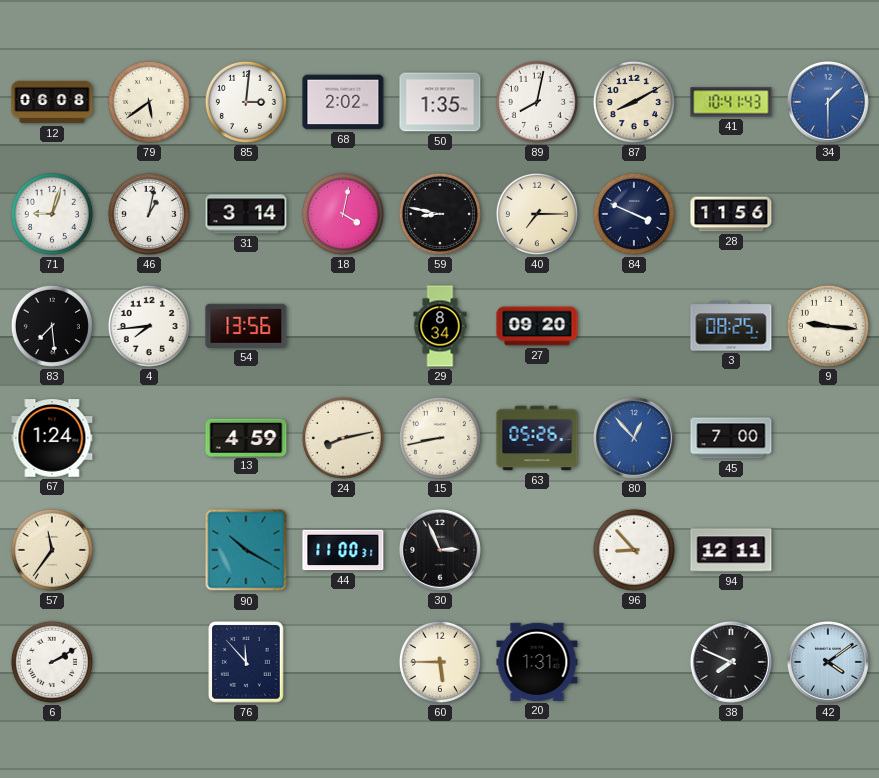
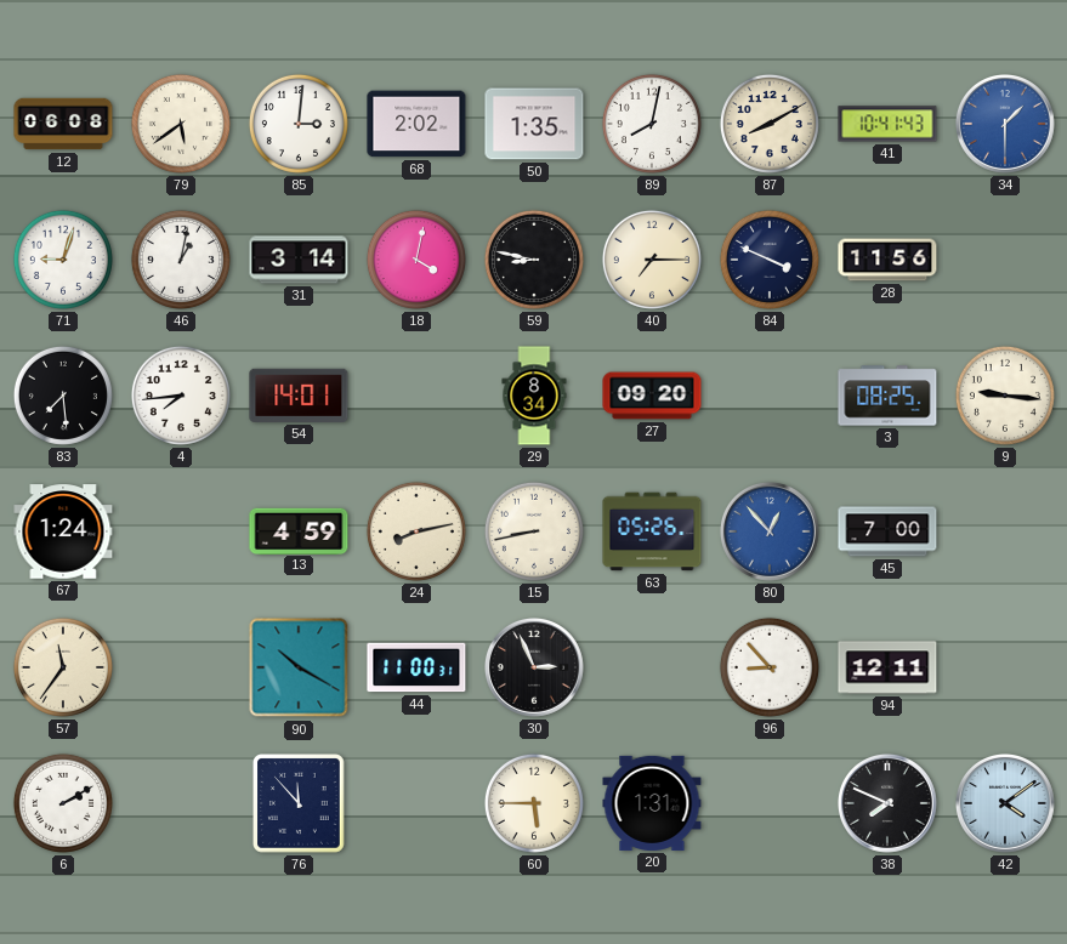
54: 13:56 -> 14:01
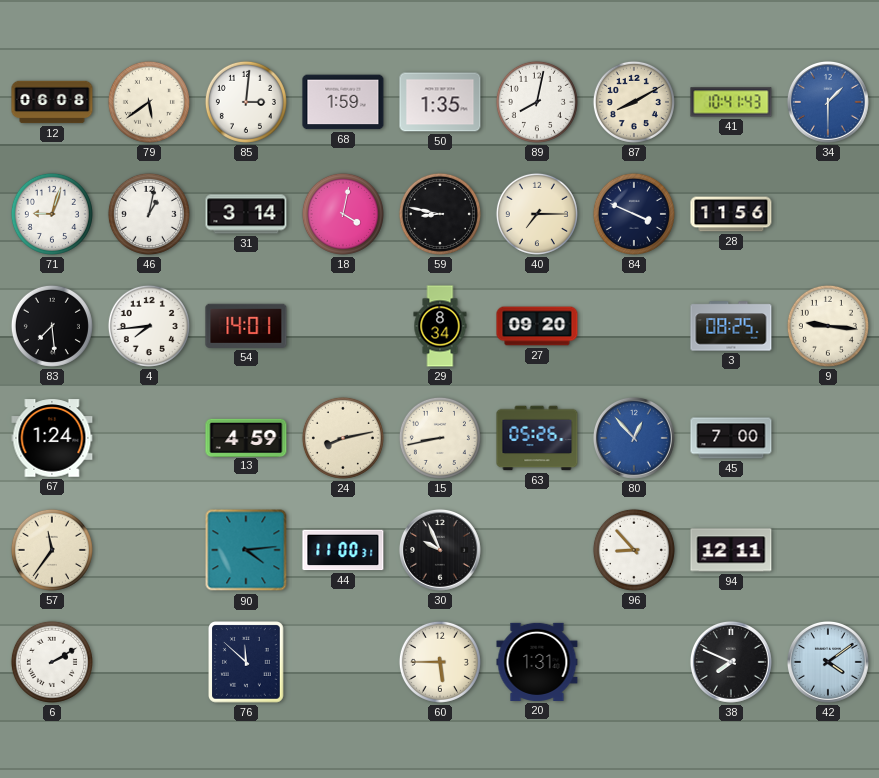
68: 2:02 -> 1:59
90: 10:20 -> 4:14
30: 2:56 -> 9:56
76: 11:53 -> 11:52
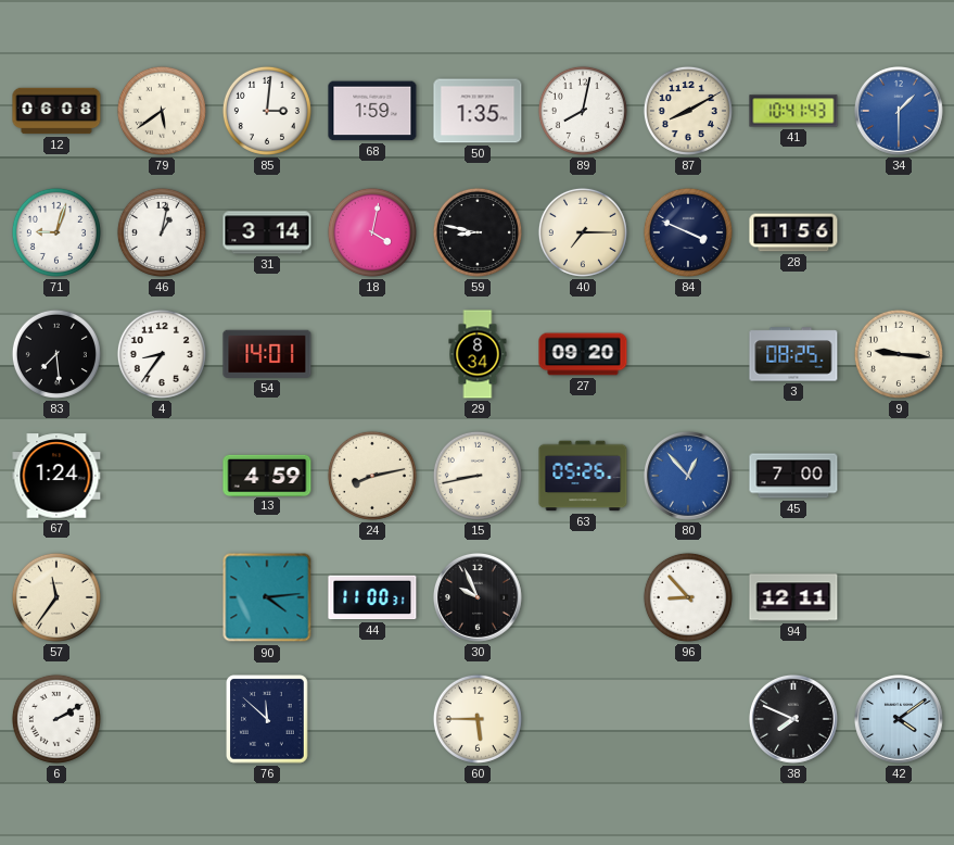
4: 7:44 -> 8:36
20: 1:31 -> none
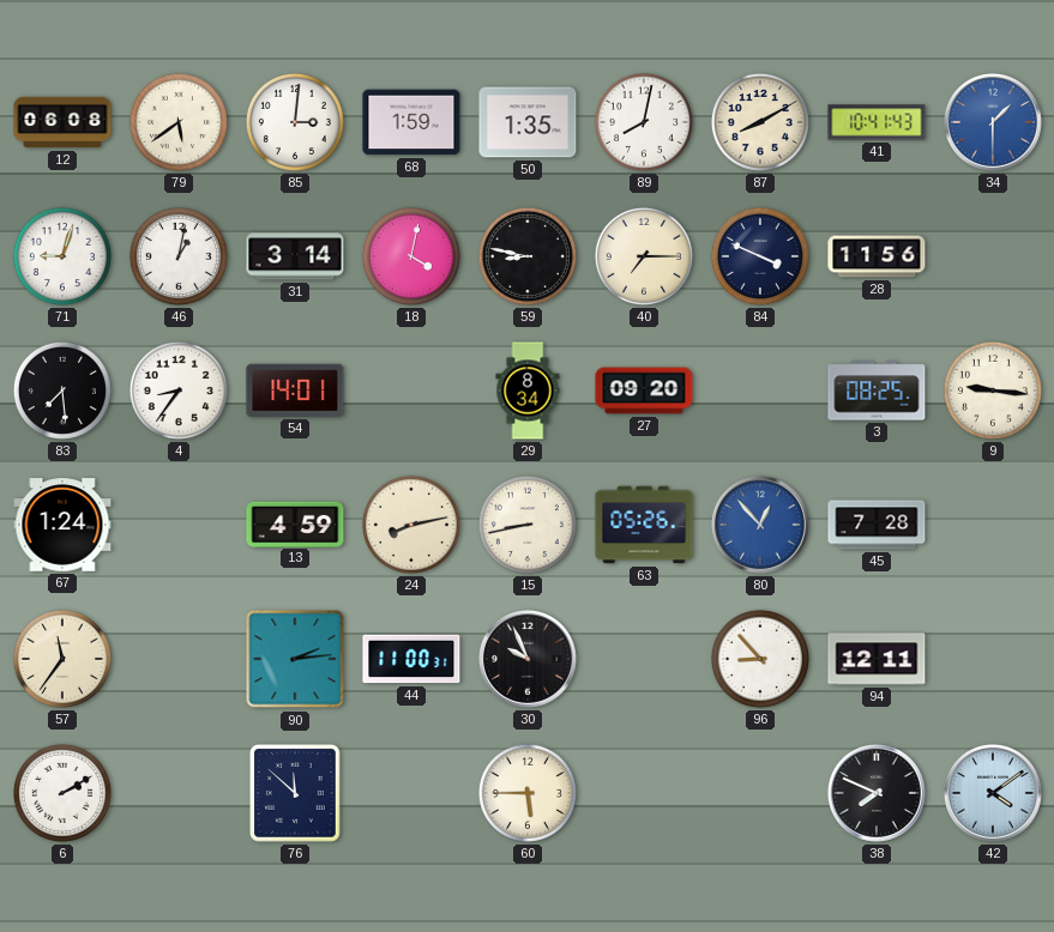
45: 7:00 -> 7:28
90: 4:14 -> 2:14
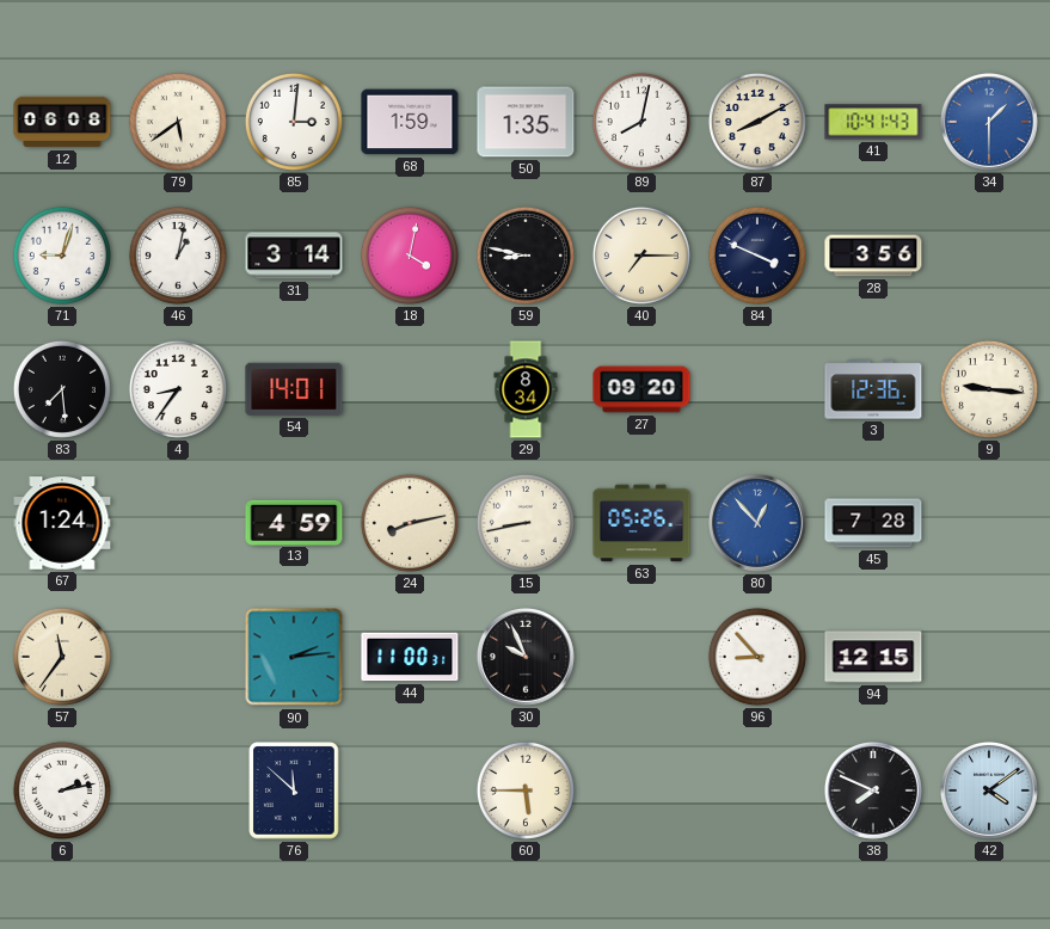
28: 11:56 -> 3:56
3: 08:25 -> 12:36
94: 12:11 -> 12:15
6: 2:10 -> 2:13
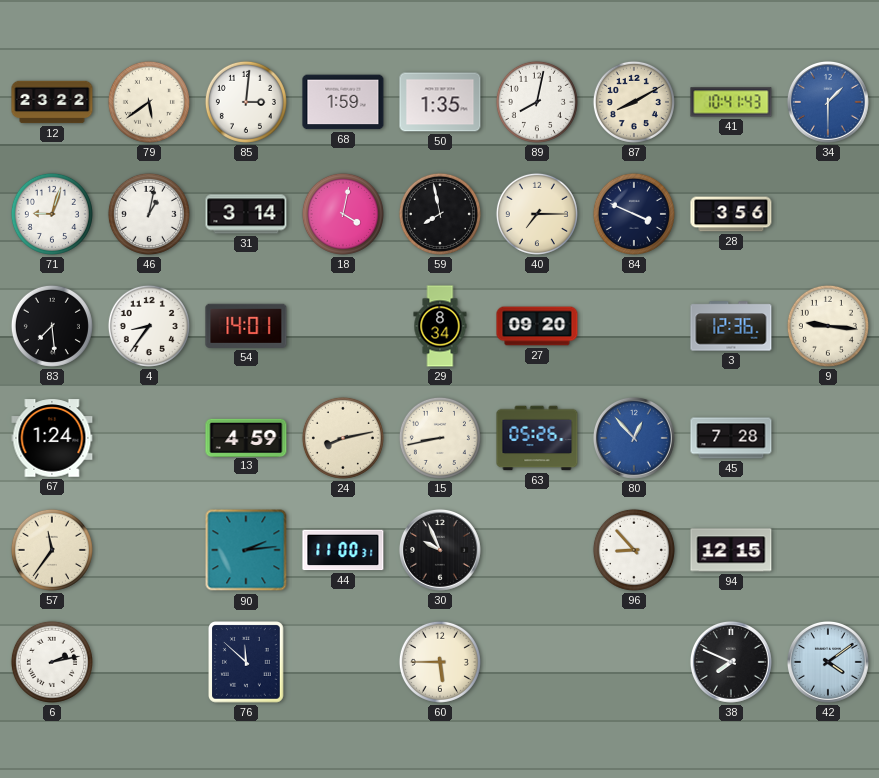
12: 06:08 -> 23:22
59: 8:47 -> 7:58
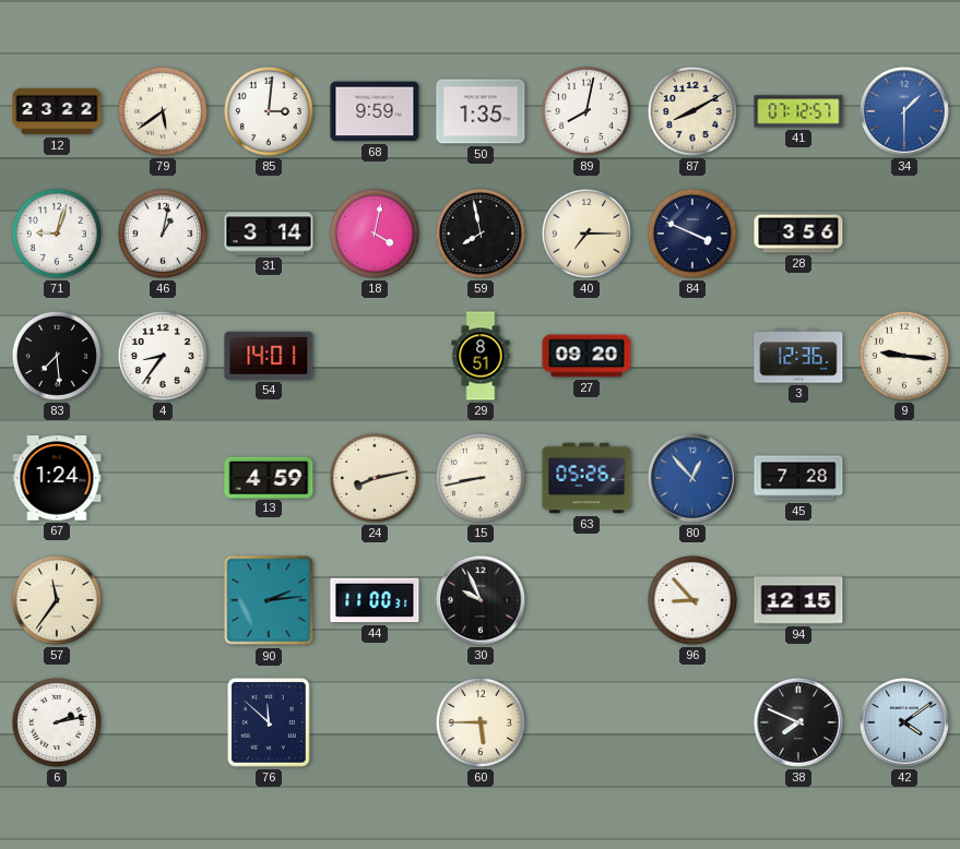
68: 1:59 -> 9:59
41: 10:41 -> 07:12
29: 8:34 -> 8:51
